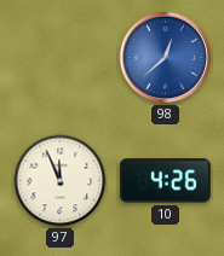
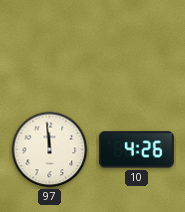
98: 12:38 -> none
97: 11:56 -> 11:59
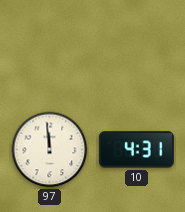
10: 4:26 -> 4:31
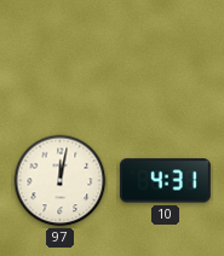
97: 11:59 -> 12:02
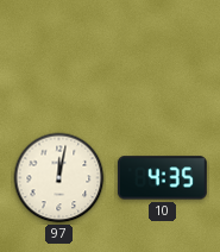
10: 4:31 -> 4:35
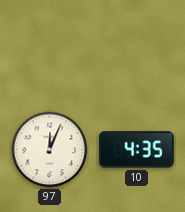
97: 12:02 -> 12:04
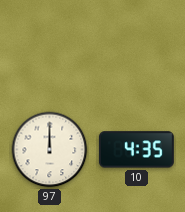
97: 12:04 -> 12:00
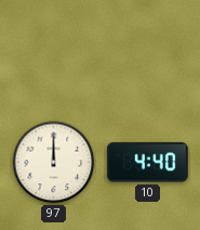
10: 4:35 -> 4:40
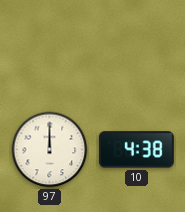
10: 4:40 -> 4:38
